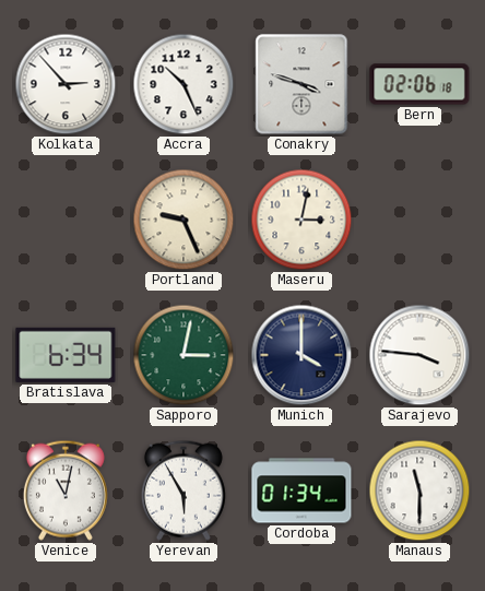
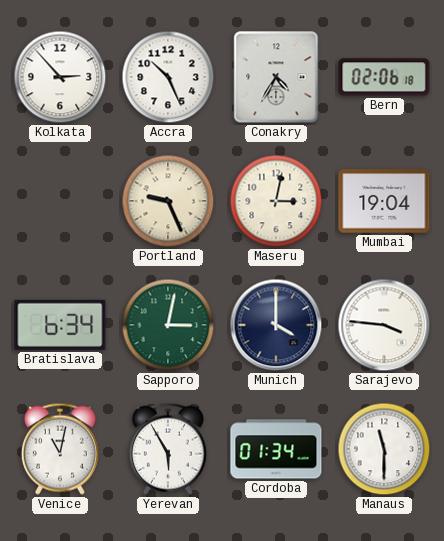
Conakry: 3:48 -> 4:35
Mumbai: none -> 19:04
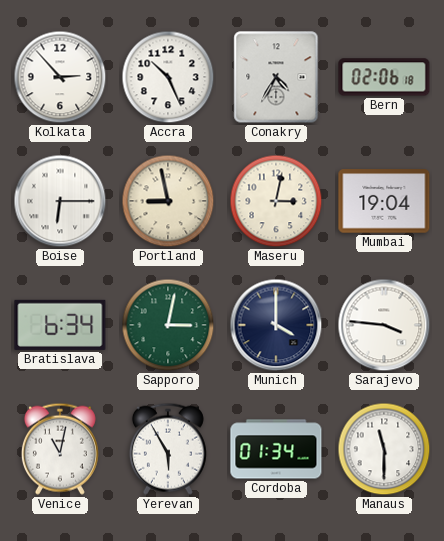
Boise: none -> 6:15
Portland: 9:26 -> 8:58
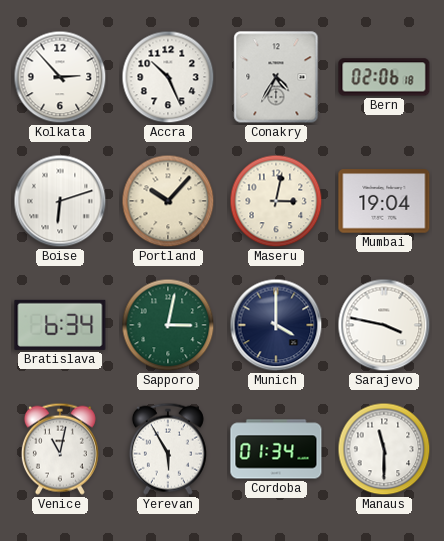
Boise: 6:15 -> 6:12
Portland: 8:58 -> 10:07
Sarajevo: 3:46 -> 3:47
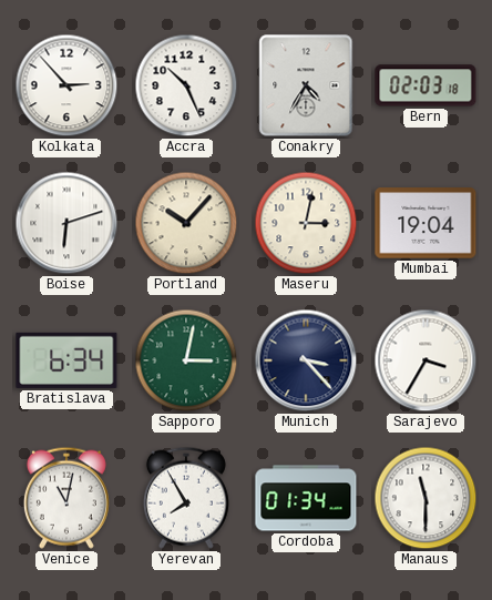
Bern: 02:06 -> 02:03
Munich: 4:00 -> 3:23
Sarajevo: 3:47 -> 3:35
Yerevan: 5:55 -> 7:55
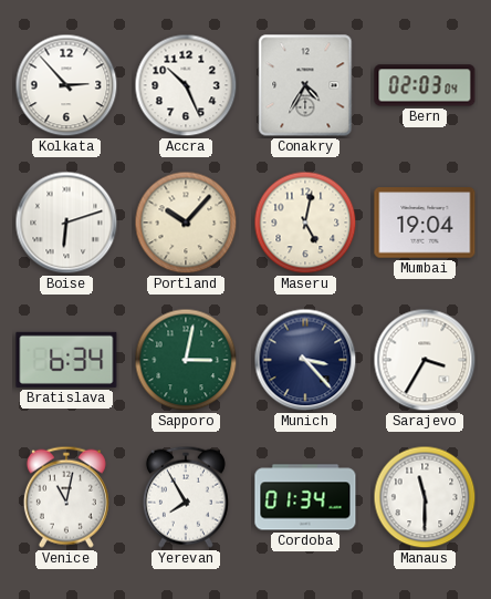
Bern: 02:03:18 -> 02:03:04
Maseru: 3:02 -> 5:02
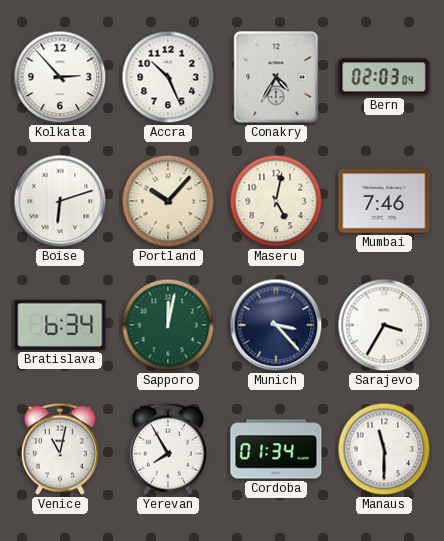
Mumbai: 19:04 -> 7:46
Sapporo: 3:02 -> 12:02
